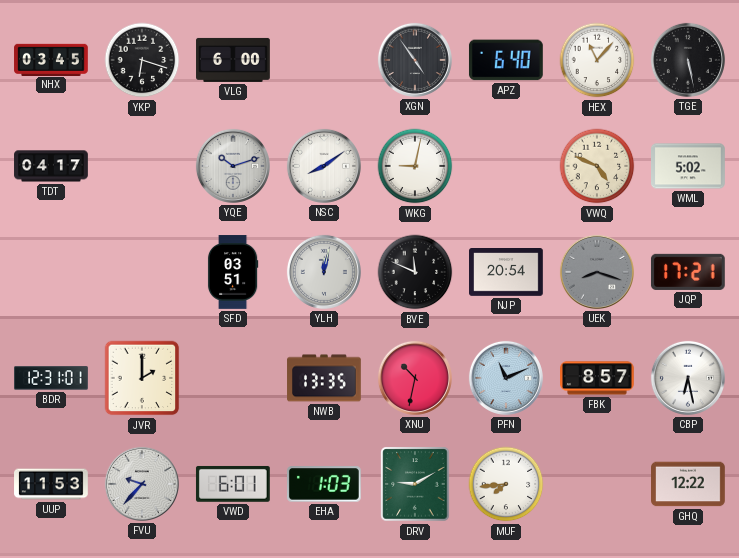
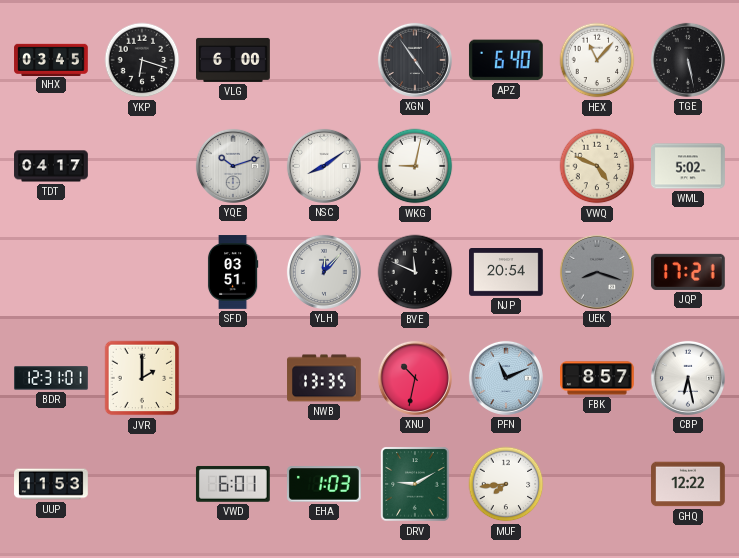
YLH: 12:02 -> 12:07
FVU: 9:37 -> none
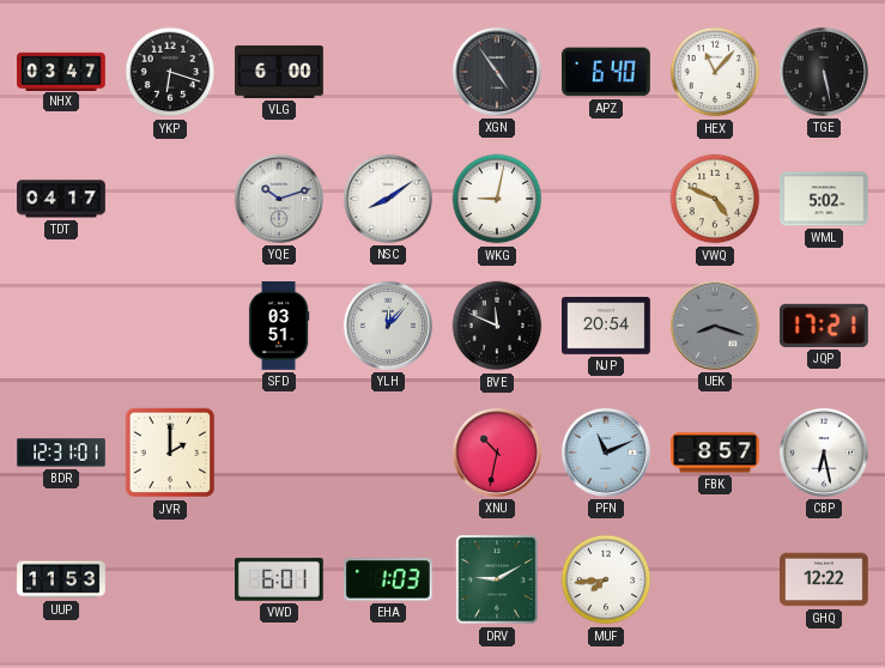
NHX: 03:45 -> 03:47
NWB: 13:35 -> none
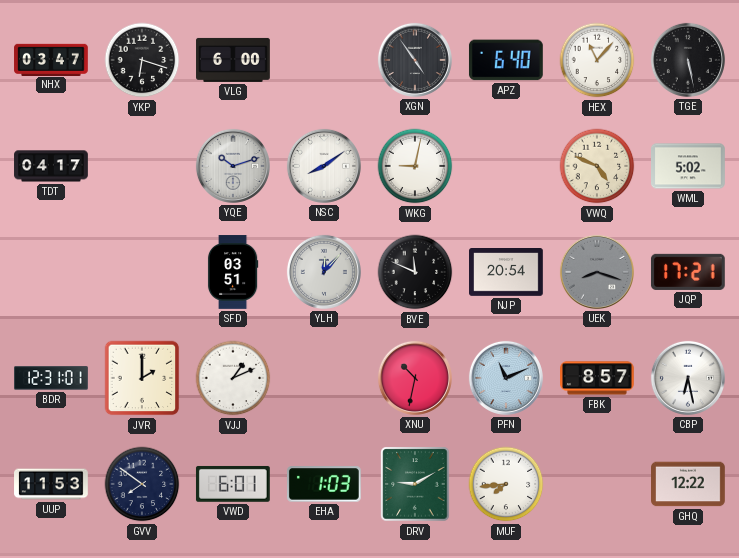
VJJ: none -> 1:11
GVV: none -> 7:51
